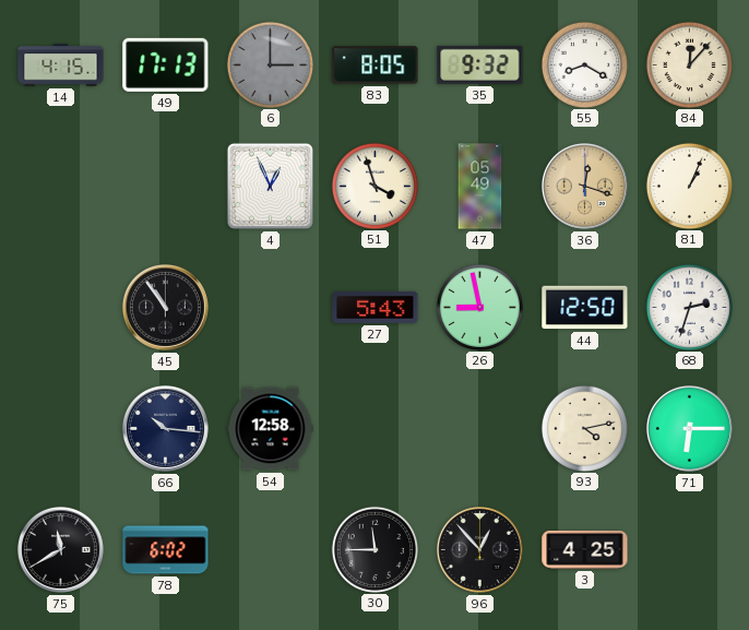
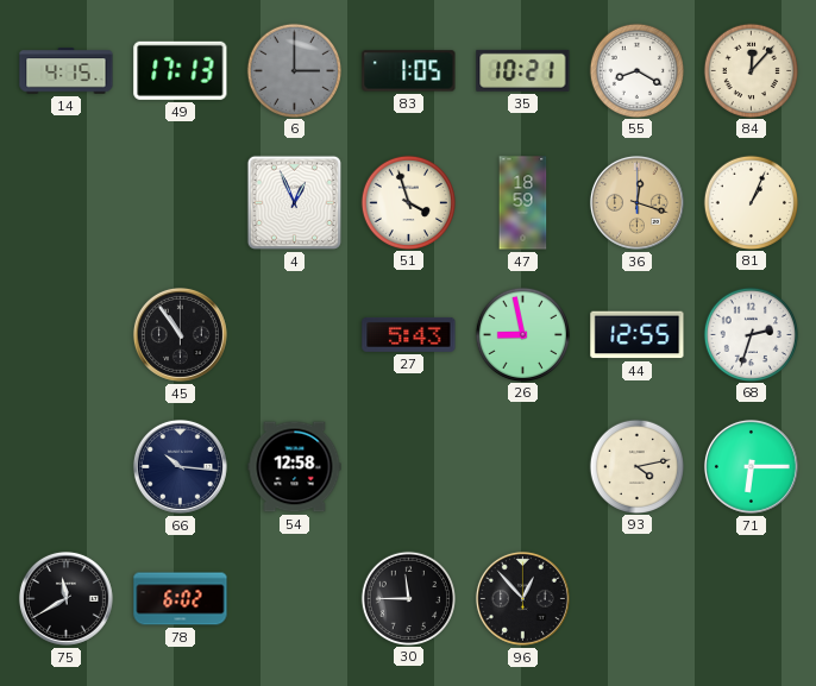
83: 8:05 -> 1:05
35: 9:32 -> 10:21
47: 05:49 -> 18:59
44: 12:50 -> 12:55
3: 4:25 -> none
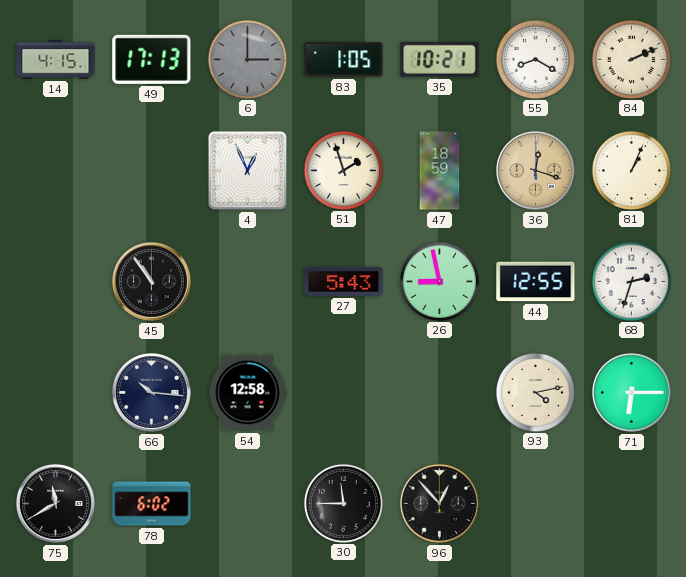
84: 12:07 -> 2:11
51: 3:57 -> 1:57
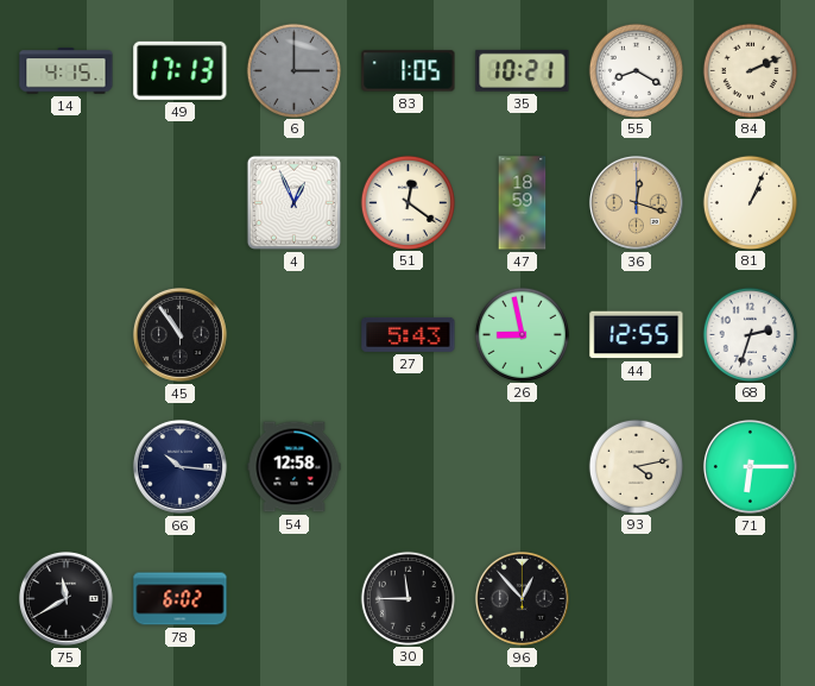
51: 1:57 -> 12:21
